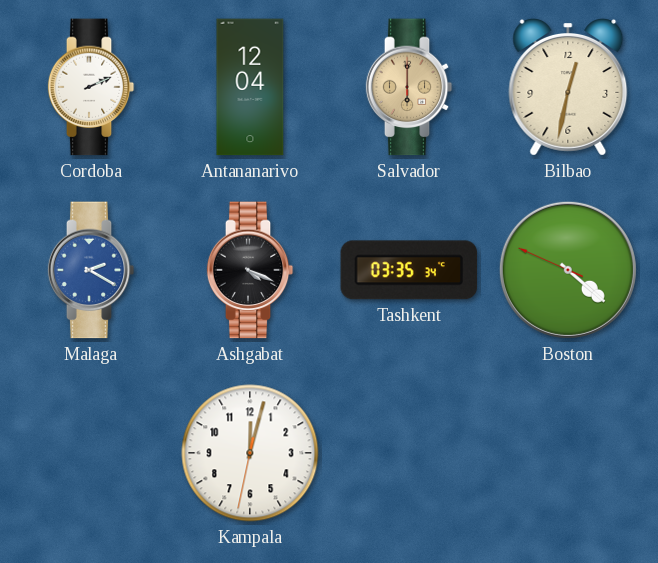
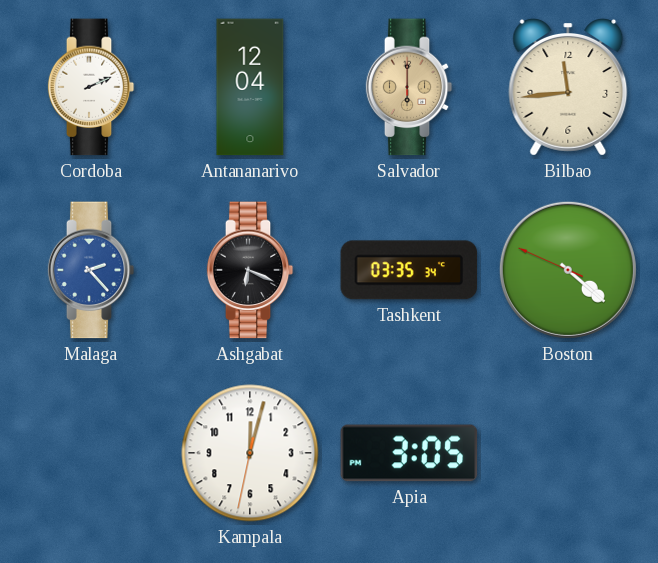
Bilbao: 12:32 -> 11:44
Malaga: 2:20 -> 2:23
Ashgabat: 4:19 -> 6:19
Apia: none -> 3:05
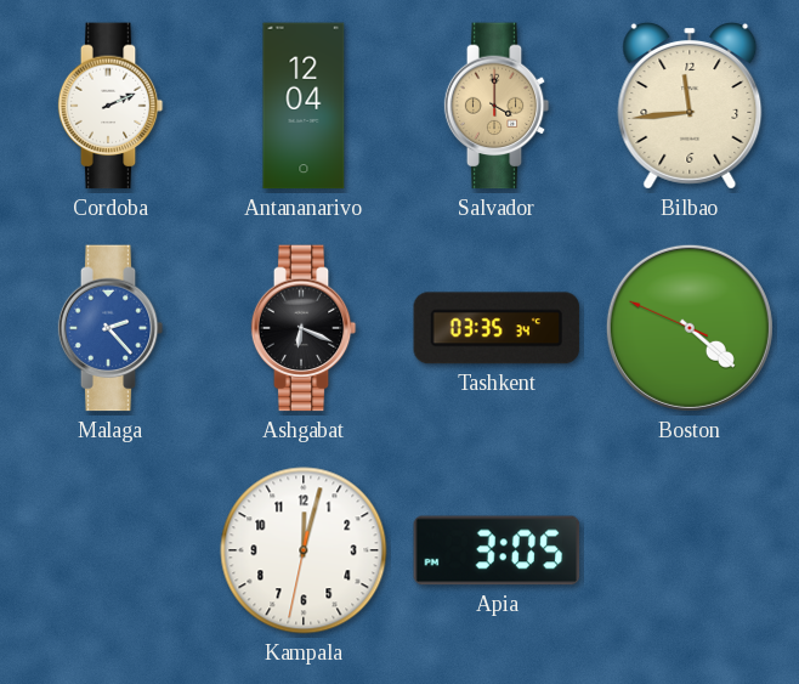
Salvador: 6:00 -> 4:00
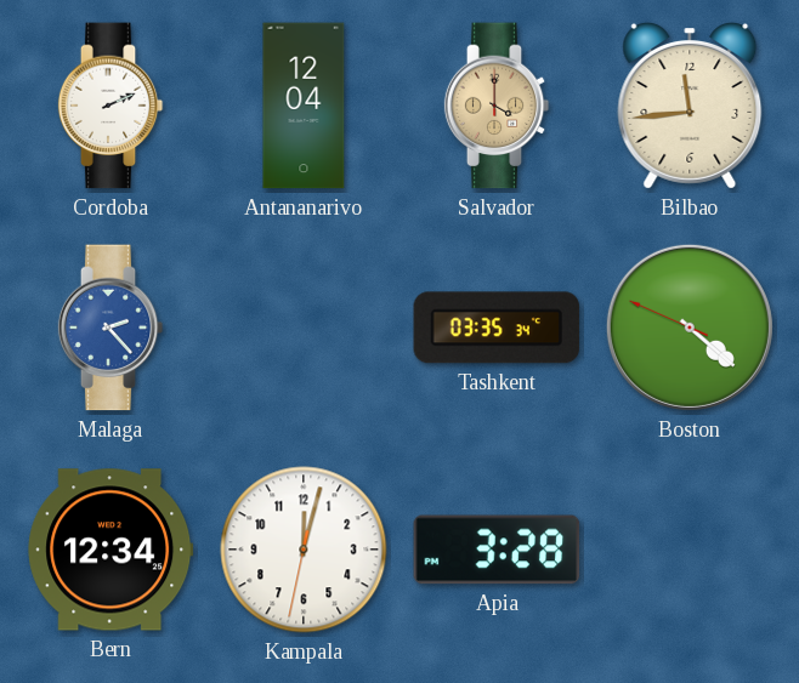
Ashgabat: 6:19 -> none
Bern: none -> 12:34
Apia: 3:05 -> 3:28
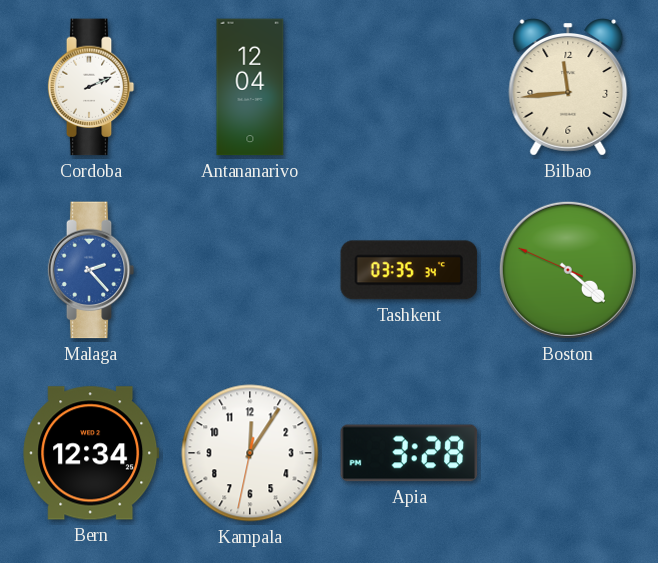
Salvador: 4:00 -> none
Kampala: 12:02 -> 12:05
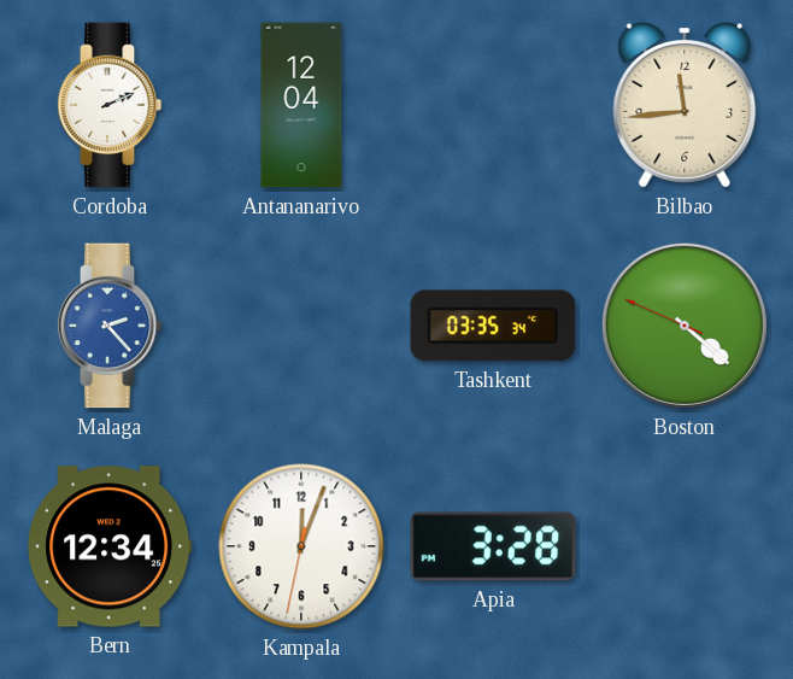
Kampala: 12:05 -> 12:03
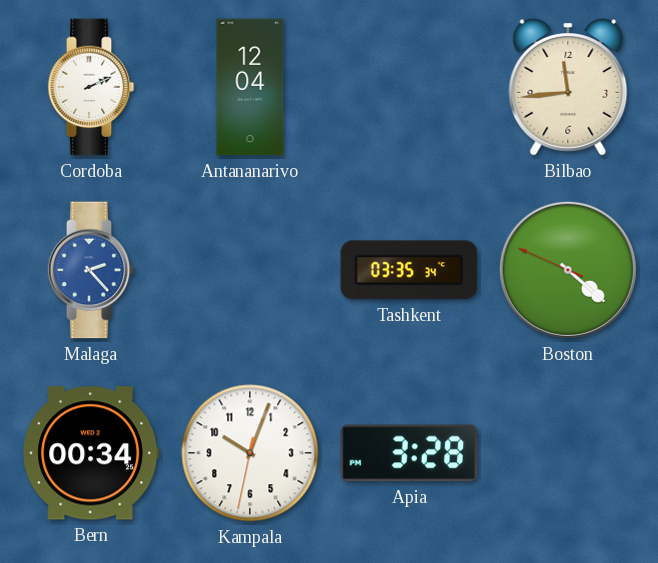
Bern: 12:34 -> 00:34
Kampala: 12:03 -> 10:03
